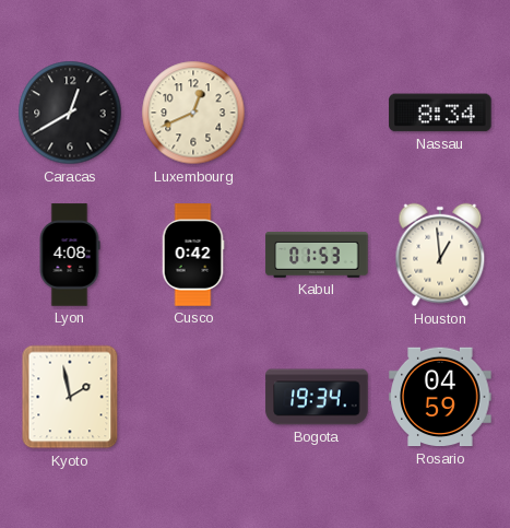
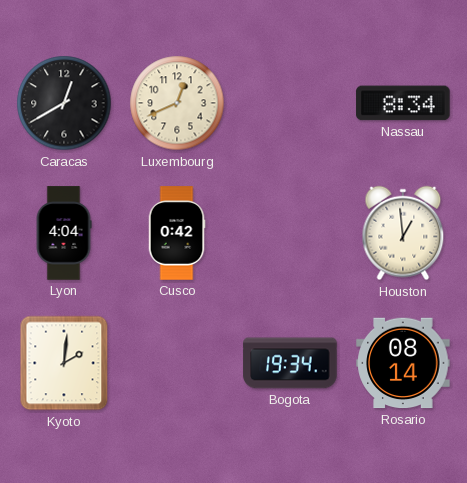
Lyon: 4:08 -> 4:04
Kabul: 01:53 -> none
Kyoto: 1:58 -> 2:01
Rosario: 04:59 -> 08:14
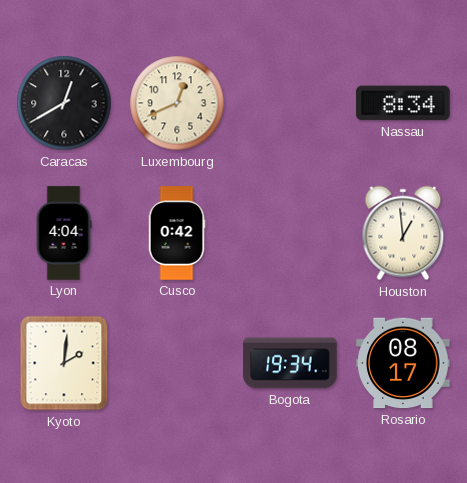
Rosario: 08:14 -> 08:17
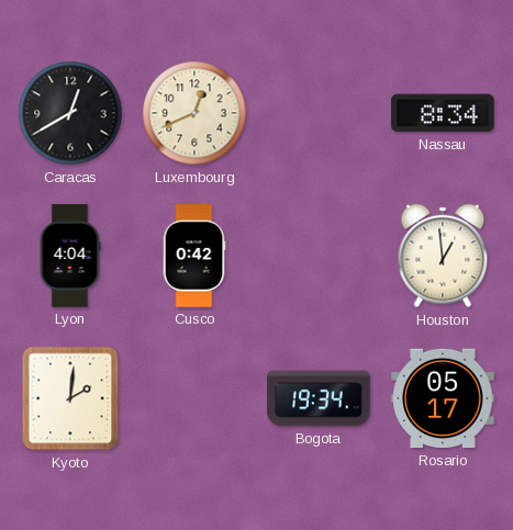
Rosario: 08:17 -> 05:17
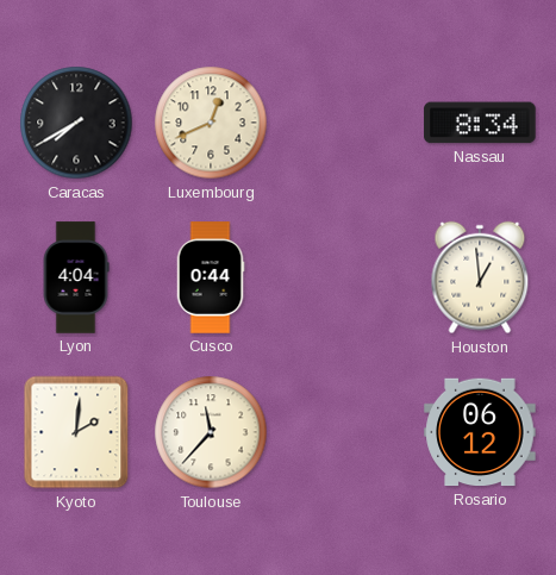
Caracas: 12:40 -> 7:40
Cusco: 0:42 -> 0:44
Toulouse: none -> 11:37
Bogota: 19:34 -> none
Rosario: 05:17 -> 06:12
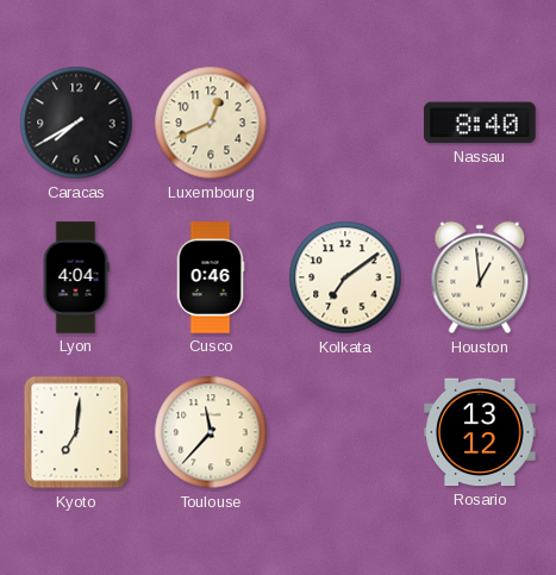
Nassau: 8:34 -> 8:40
Cusco: 0:44 -> 0:46
Kolkata: none -> 7:09
Kyoto: 2:01 -> 7:01
Rosario: 06:12 -> 13:12
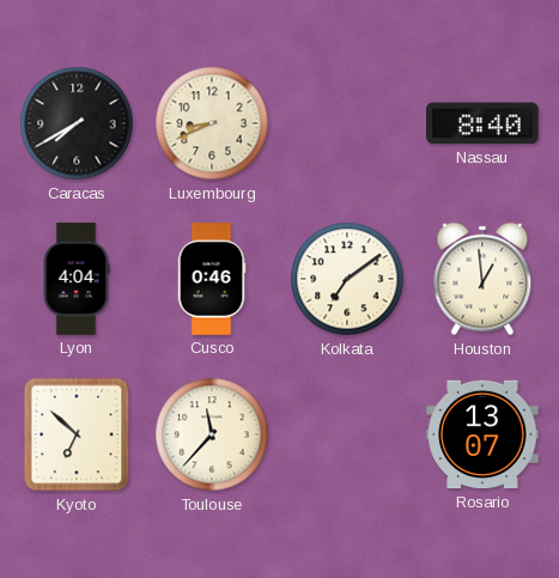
Luxembourg: 12:41 -> 8:41
Kyoto: 7:01 -> 6:52
Rosario: 13:12 -> 13:07
